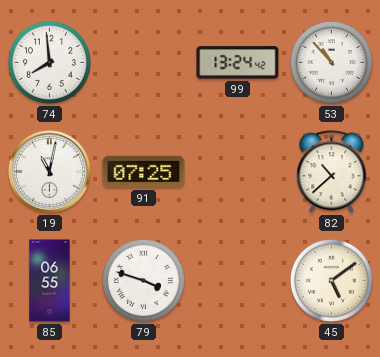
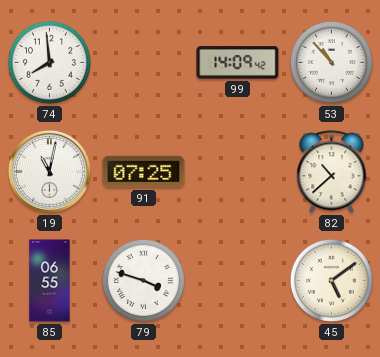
99: 13:24 -> 14:09
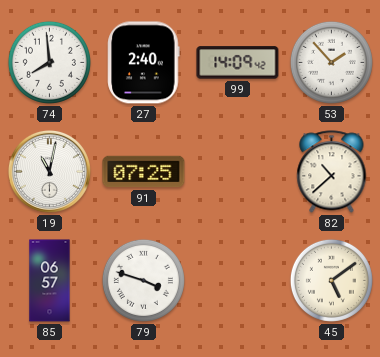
27: none -> 2:40
53: 10:53 -> 1:53
85: 06:55 -> 06:57
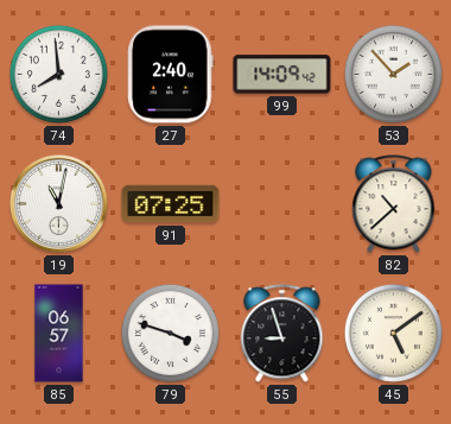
55: none -> 8:57
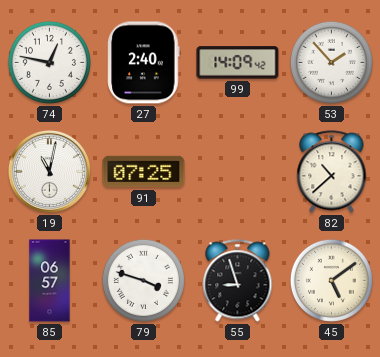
74: 7:59 -> 12:47
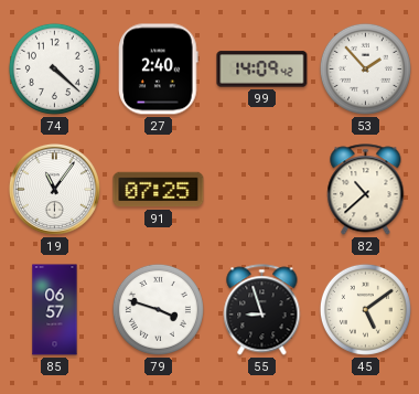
74: 12:47 -> 4:22
19: 11:02 -> 11:06
